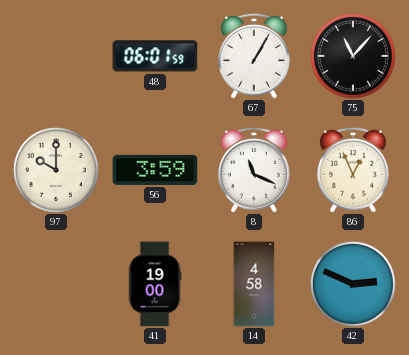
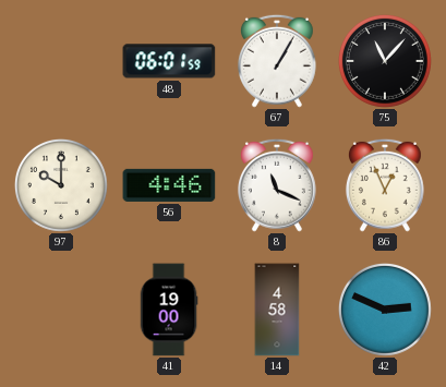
56: 3:59 -> 4:46
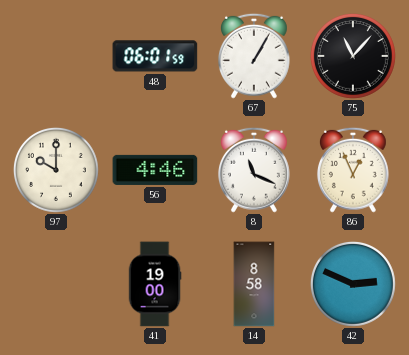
14: 4:58 -> 8:58
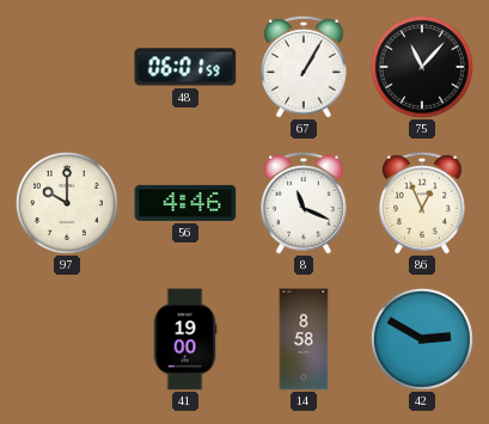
42: 2:49 -> 2:50
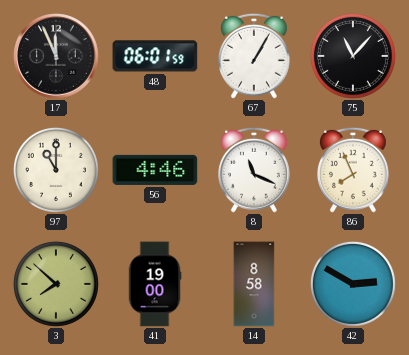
17: none -> 11:56
97: 10:00 -> 11:00
86: 12:56 -> 7:56
3: none -> 7:52
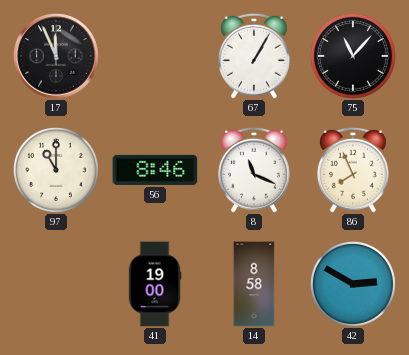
48: 06:01 -> none
56: 4:46 -> 8:46
3: 7:52 -> none
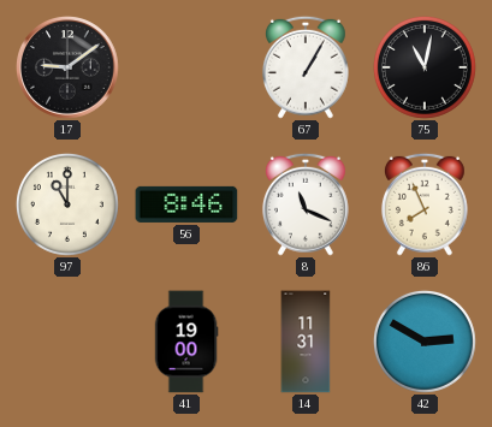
17: 11:56 -> 9:09
75: 11:07 -> 11:02
14: 8:58 -> 11:31
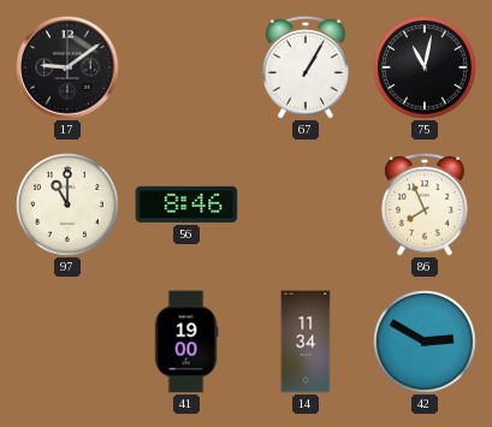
8: 11:19 -> none
14: 11:31 -> 11:34
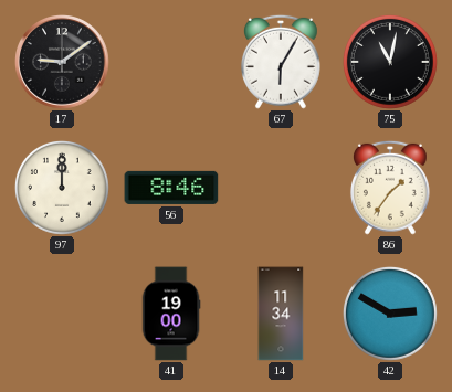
67: 1:05 -> 6:05
97: 11:00 -> 12:00
86: 7:56 -> 1:36
